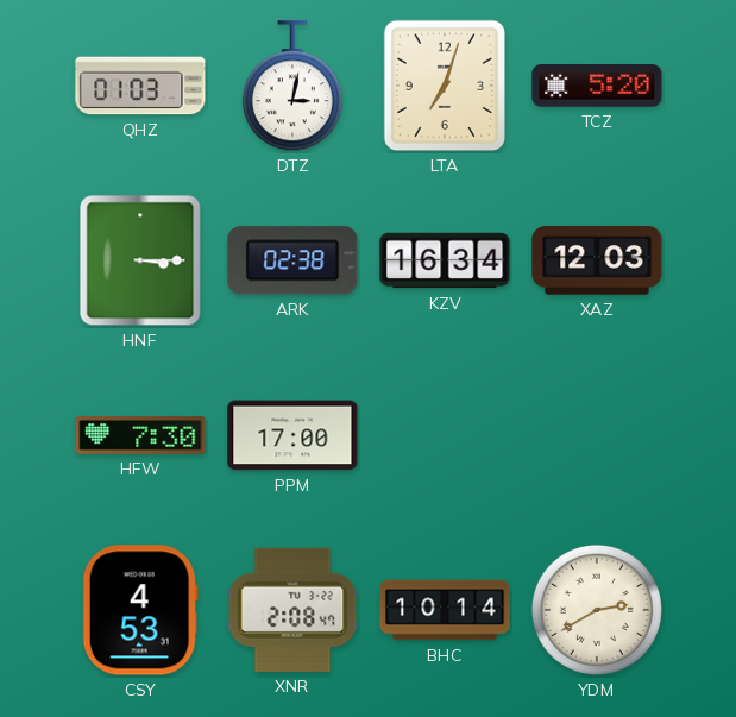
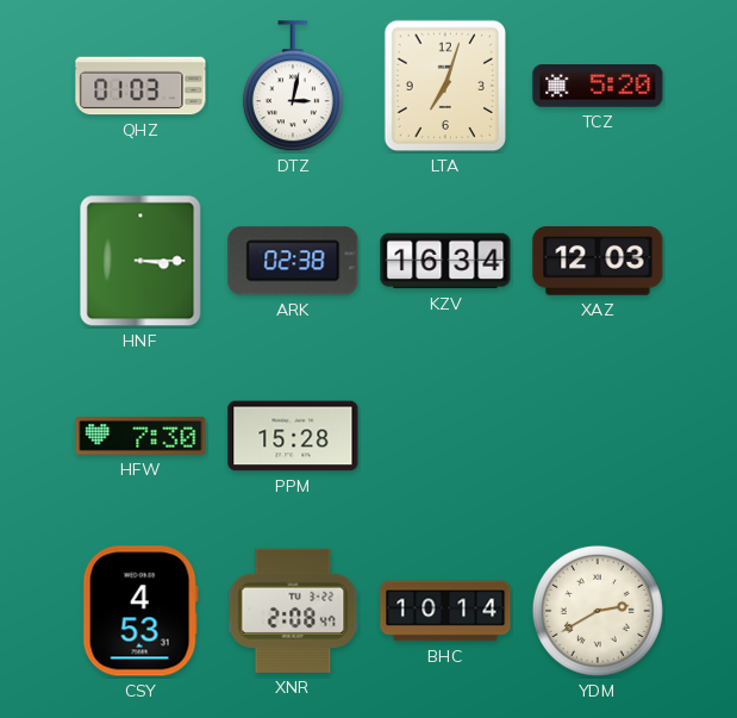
PPM: 17:00 -> 15:28
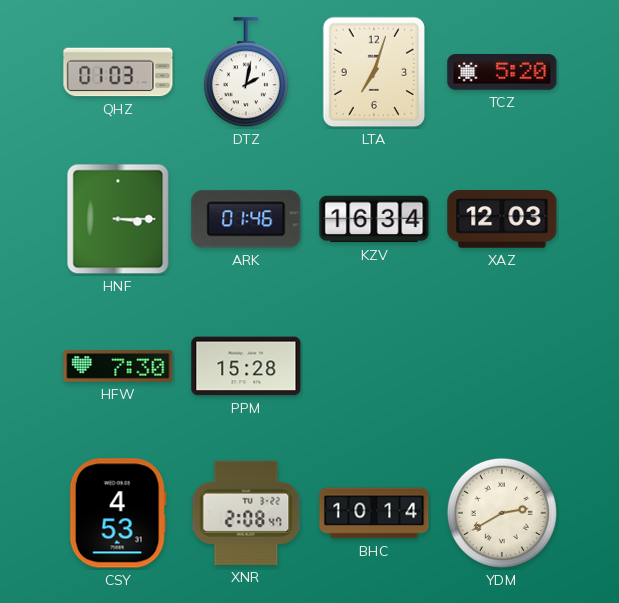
DTZ: 3:02 -> 2:02
ARK: 02:38 -> 01:46
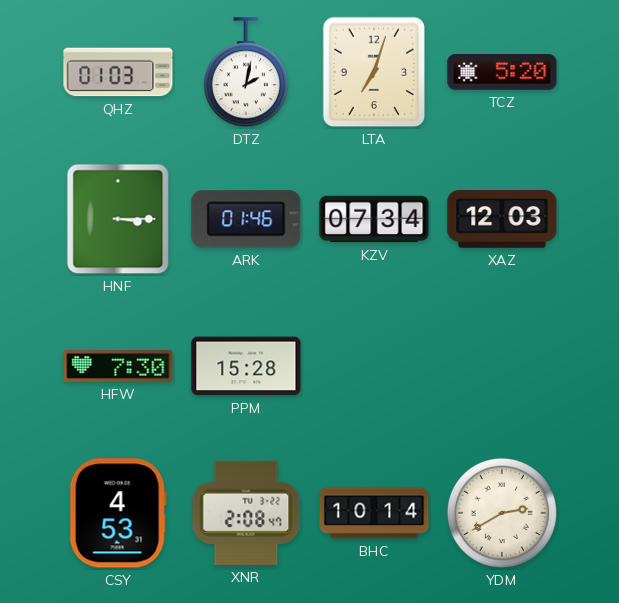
KZV: 16:34 -> 07:34
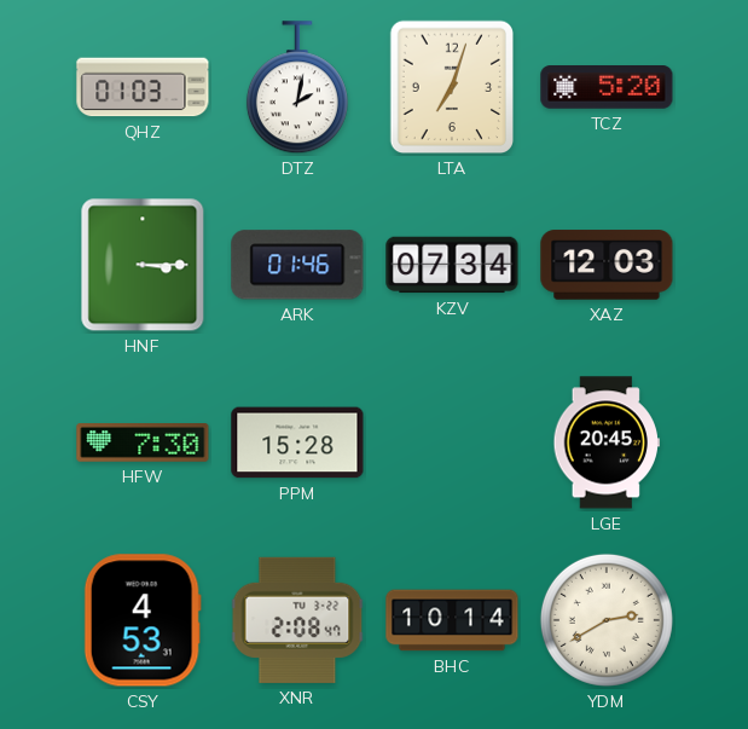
LGE: none -> 20:45
